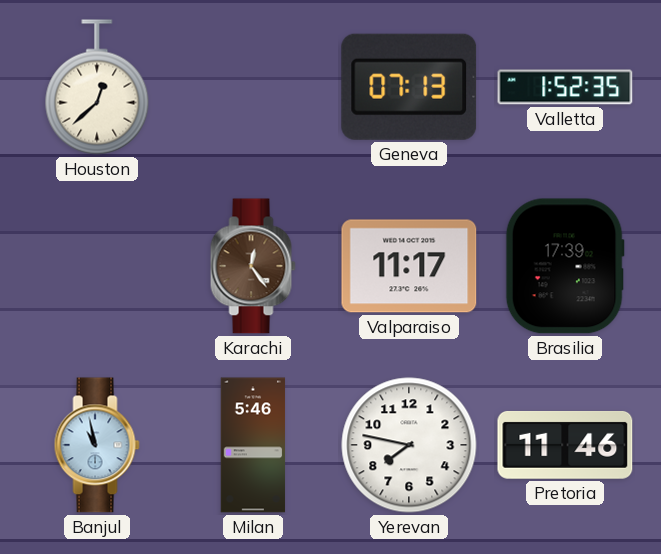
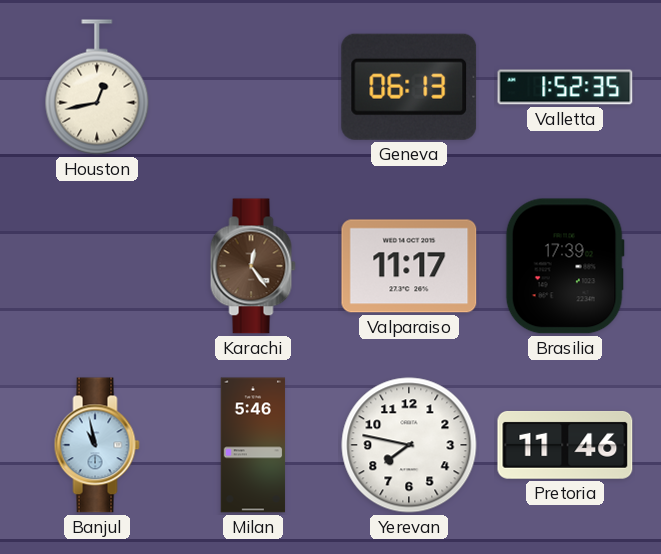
Houston: 12:38 -> 12:43
Geneva: 07:13 -> 06:13
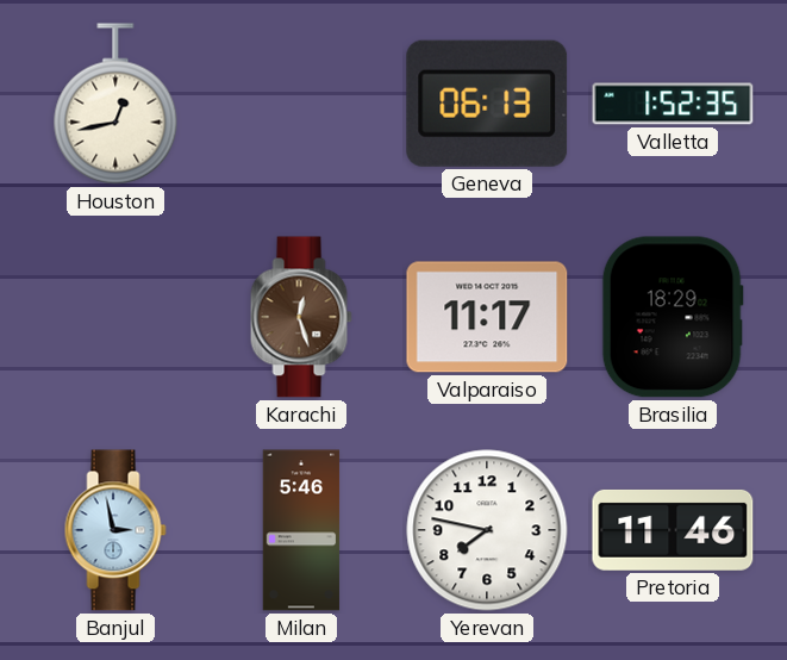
Karachi: 12:24 -> 12:27
Brasilia: 17:39 -> 18:29
Banjul: 10:58 -> 2:58
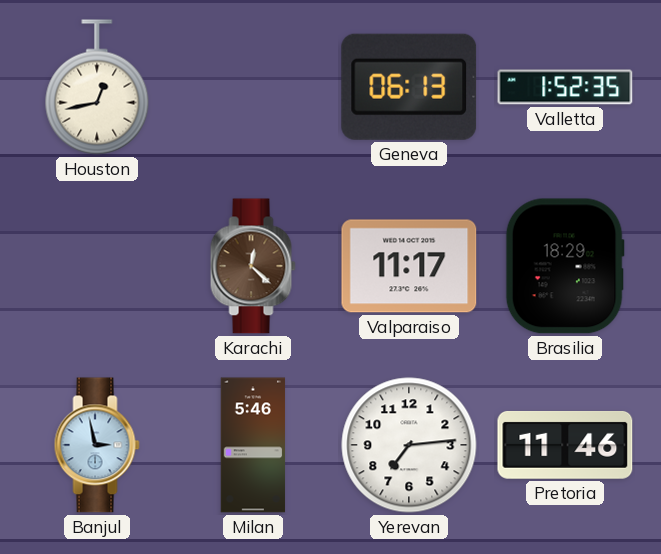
Karachi: 12:27 -> 12:22
Yerevan: 7:47 -> 7:14
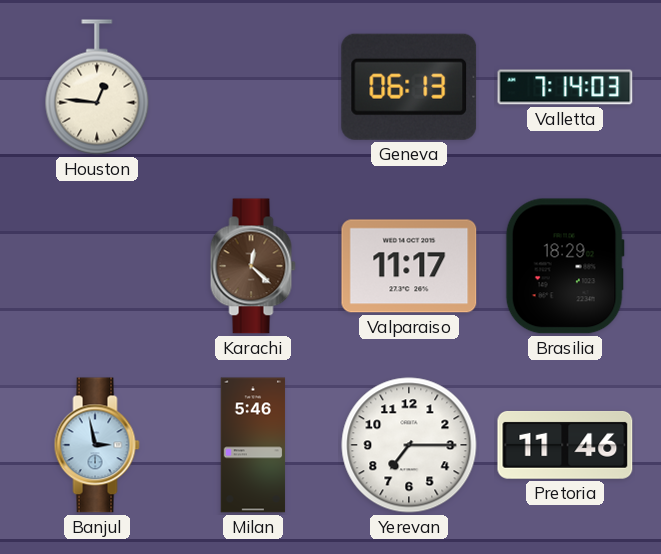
Houston: 12:43 -> 12:46
Valletta: 1:52 -> 7:14
Yerevan: 7:14 -> 7:15
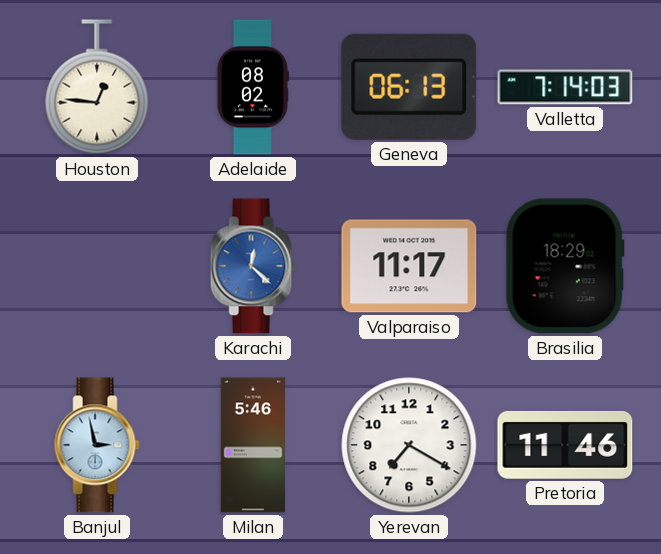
Adelaide: none -> 08:02
Karachi dial: brown -> blue
Yerevan: 7:15 -> 7:20
